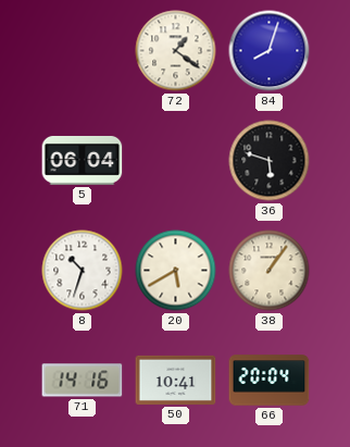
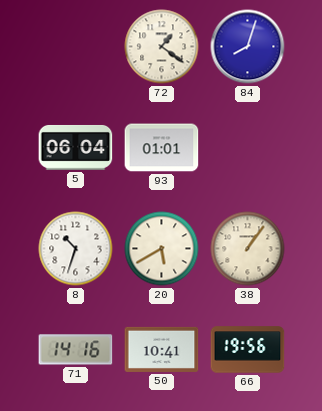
93: none -> 01:01
36: 5:48 -> none
66: 20:04 -> 19:56
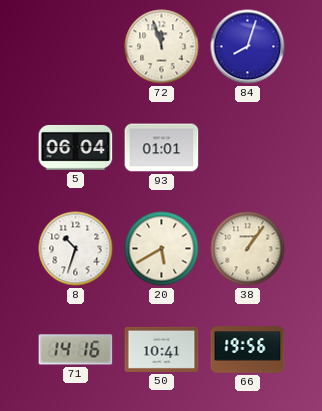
72: 1:21 -> 11:57
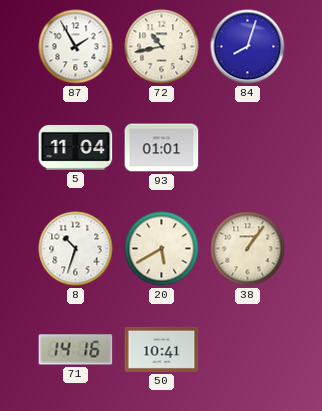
87: none -> 1:55
72: 11:57 -> 10:43
5: 06:04 -> 11:04
66: 19:56 -> none
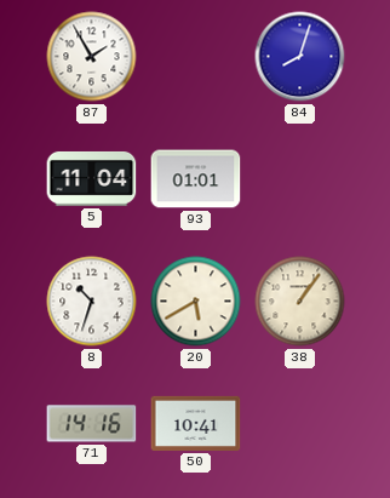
72: 10:43 -> none
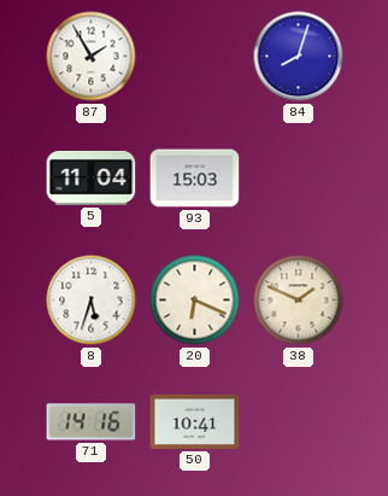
93: 01:01 -> 15:03
8: 10:33 -> 5:33
20: 5:40 -> 6:19
38: 1:06 -> 1:49
